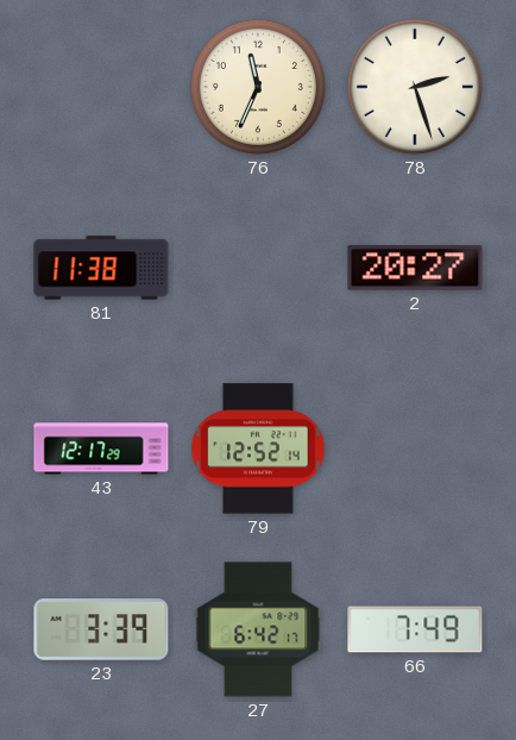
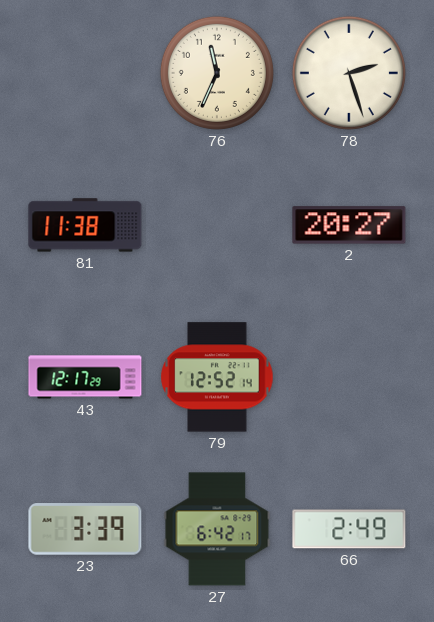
66: 7:49 -> 2:49
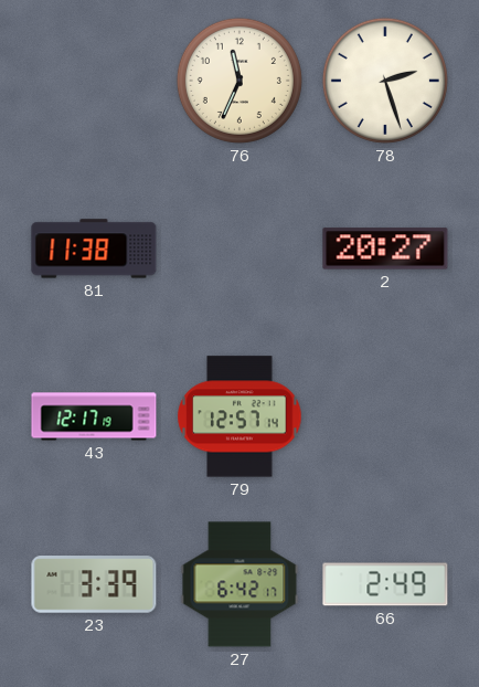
43: 12:17:29 -> 12:17:19
79: 12:52 -> 12:57
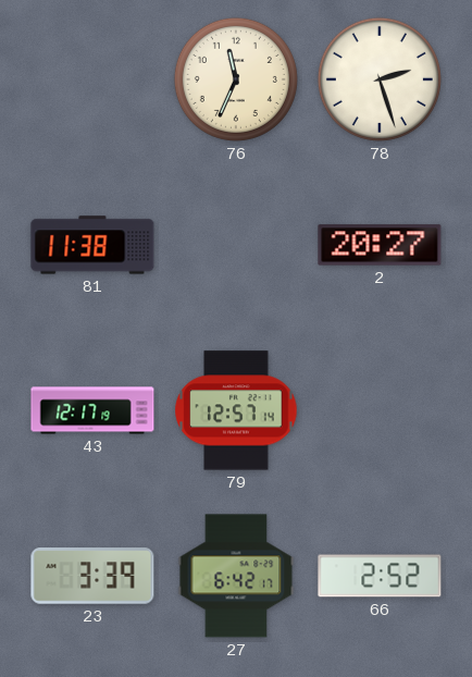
66: 2:49 -> 2:52
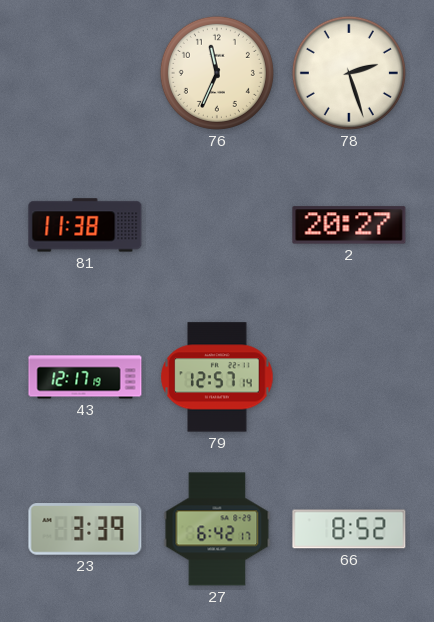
66: 2:52 -> 8:52
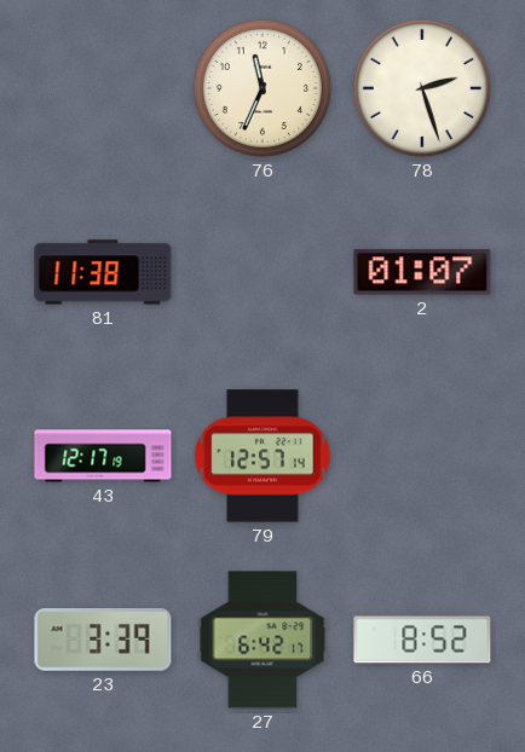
2: 20:27 -> 01:07
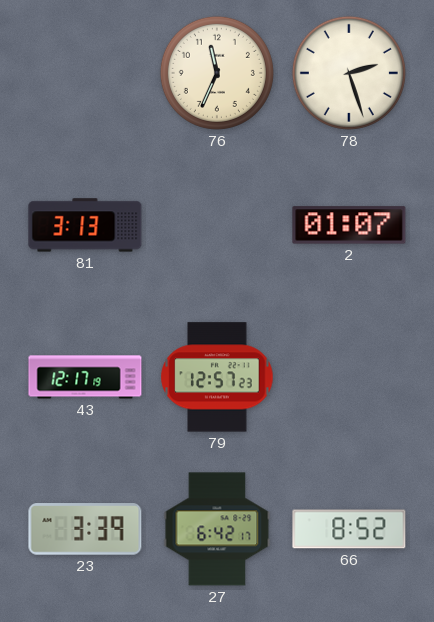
81: 11:38 -> 3:13
79: 12:57:14 -> 12:57:23
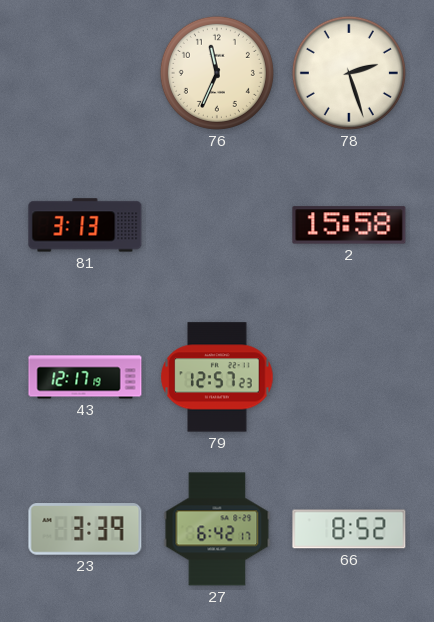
2: 01:07 -> 15:58
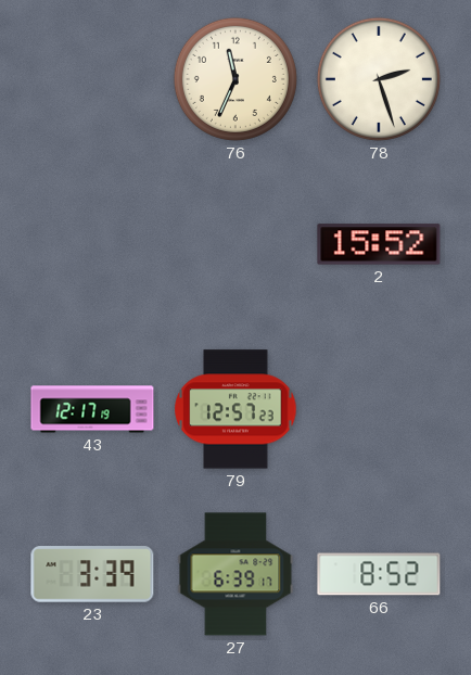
81: 3:13 -> none
2: 15:58 -> 15:52
27: 6:42 -> 6:39
